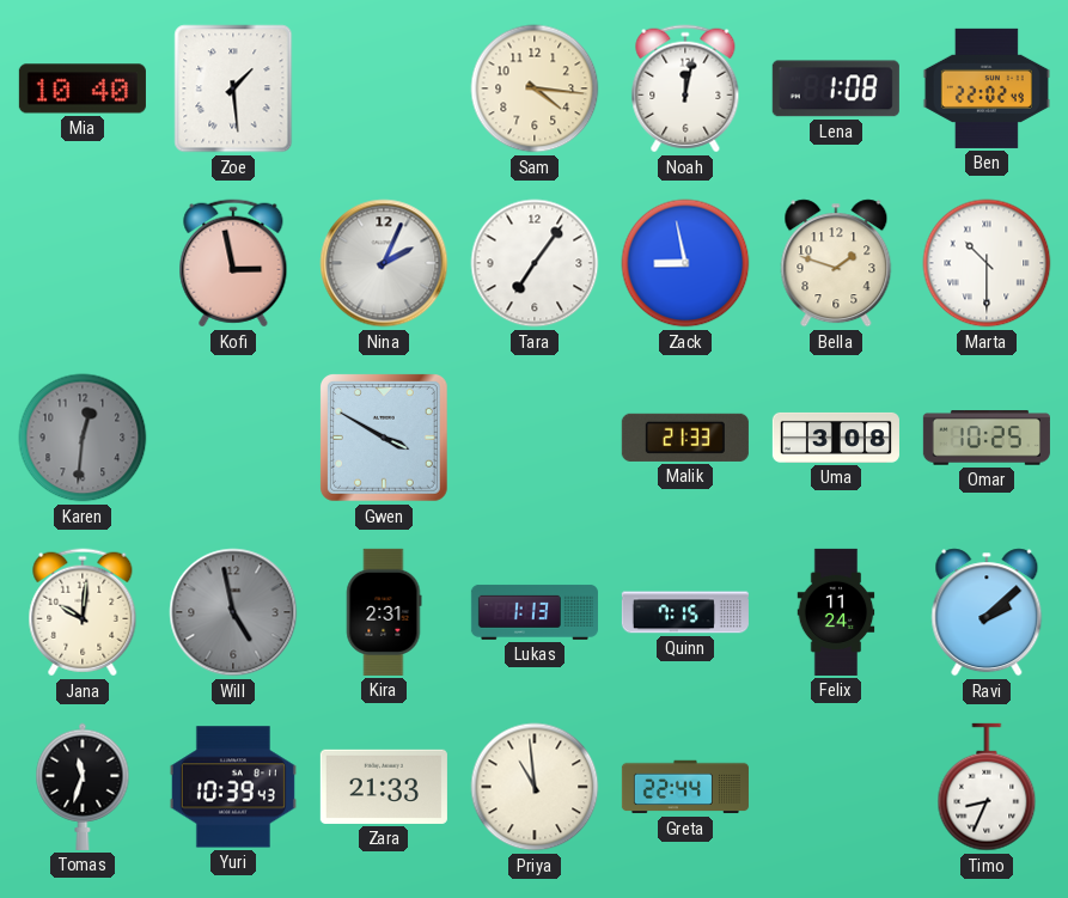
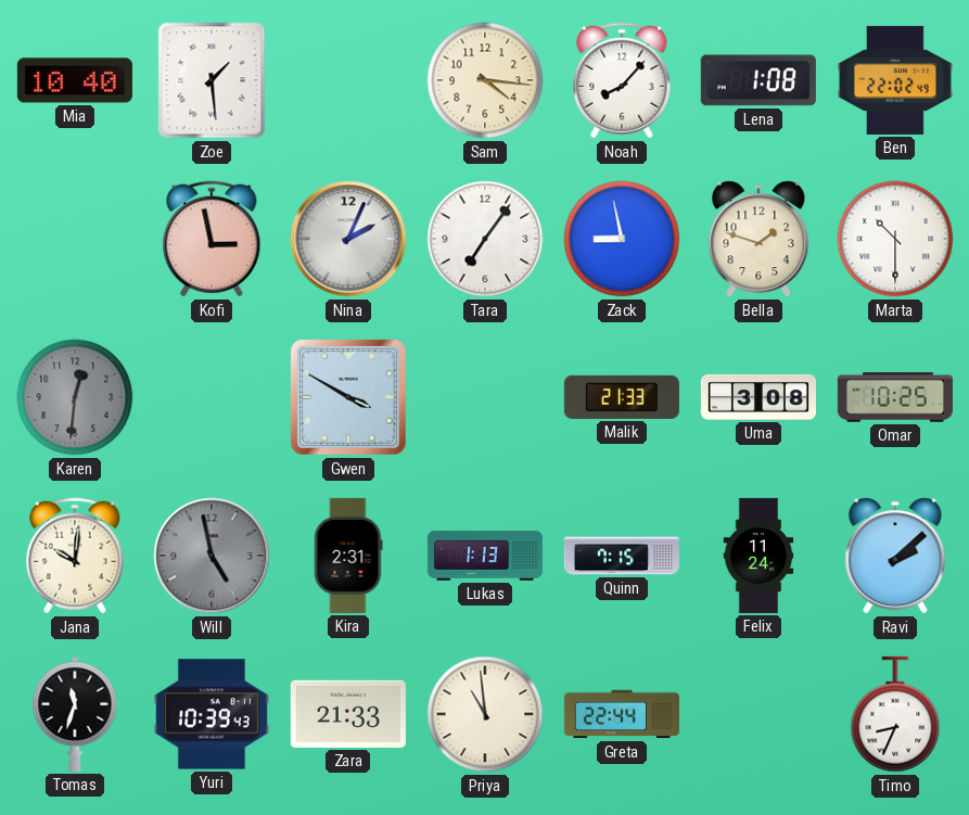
Noah: 12:02 -> 8:07
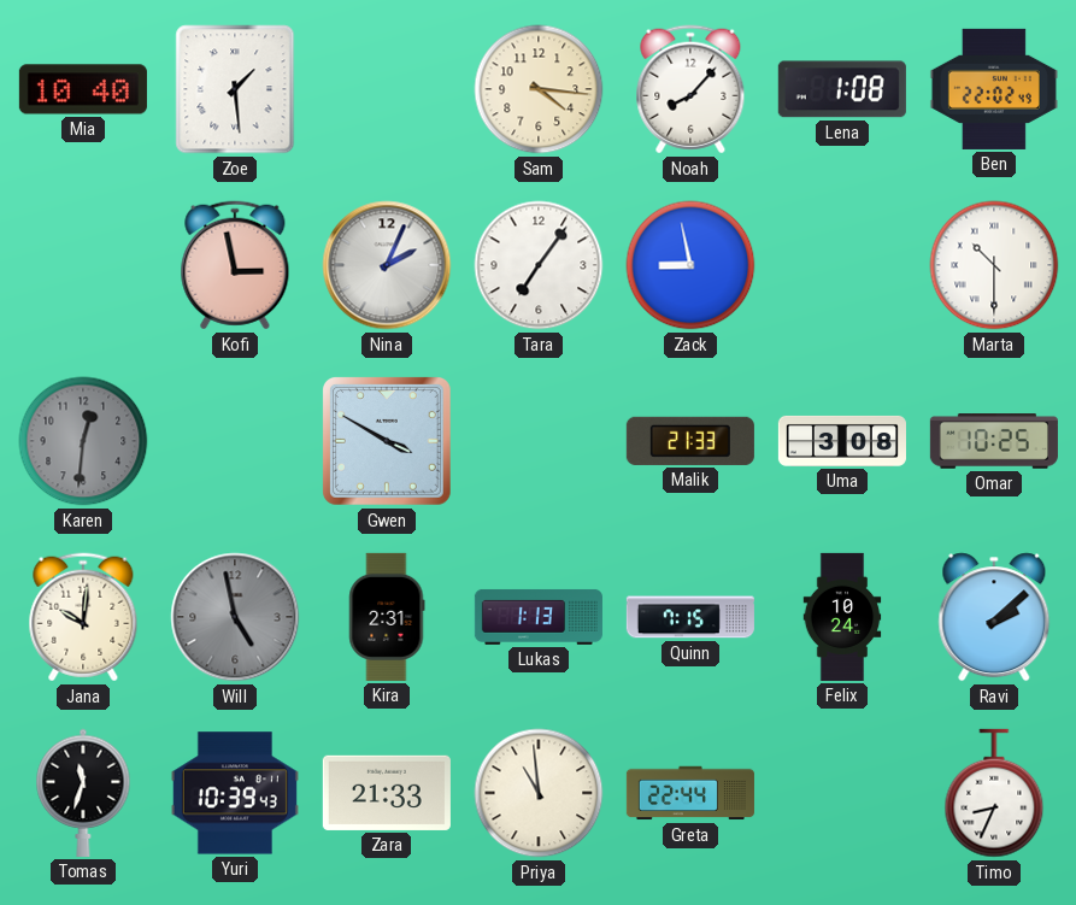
Bella: 1:48 -> none
Felix: 11:24 -> 10:24
